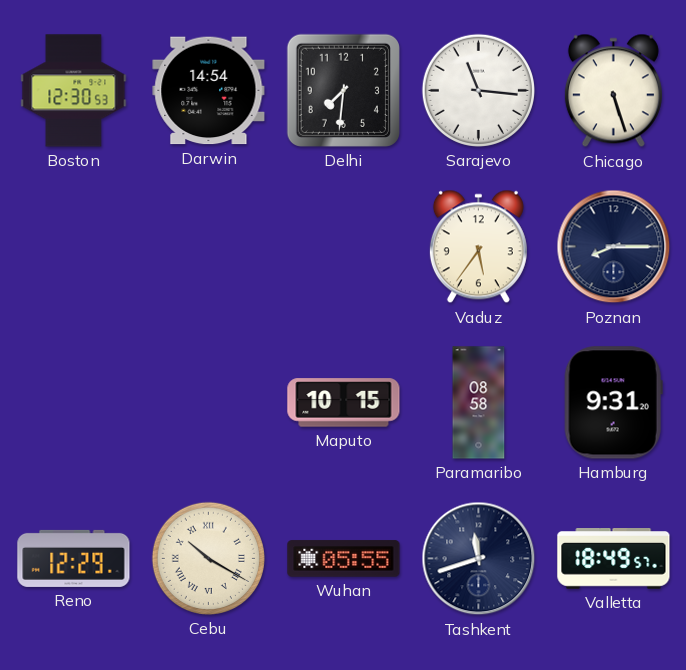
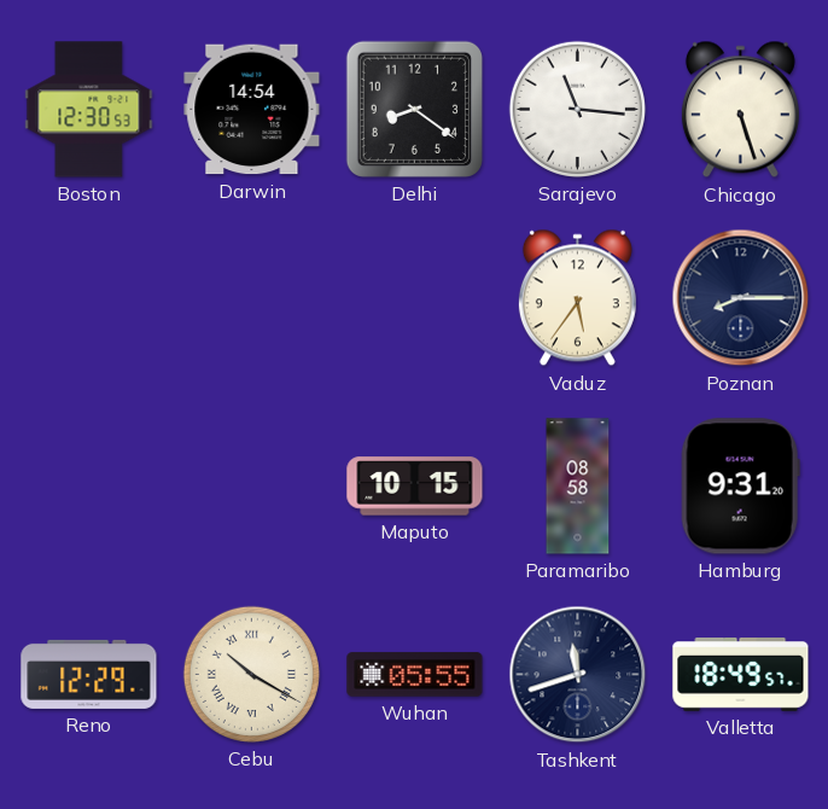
Delhi: 7:31 -> 8:21
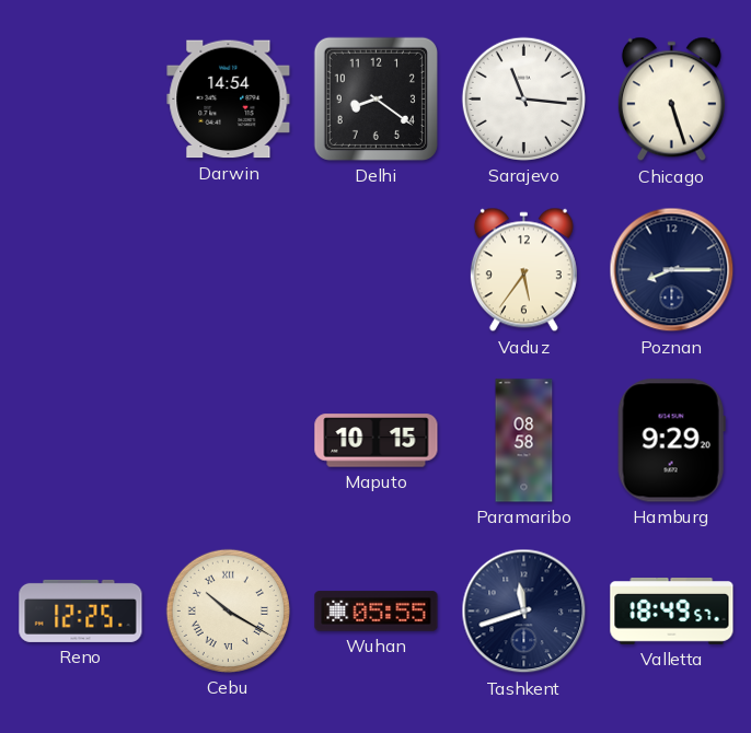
Boston: 12:30 -> none
Hamburg: 9:31 -> 9:29
Reno: 12:29 -> 12:25
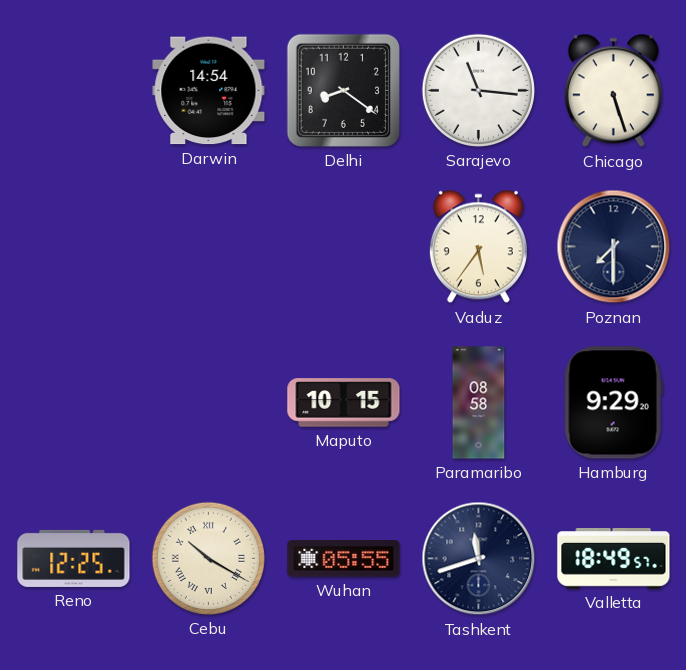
Poznan: 8:15 -> 7:30
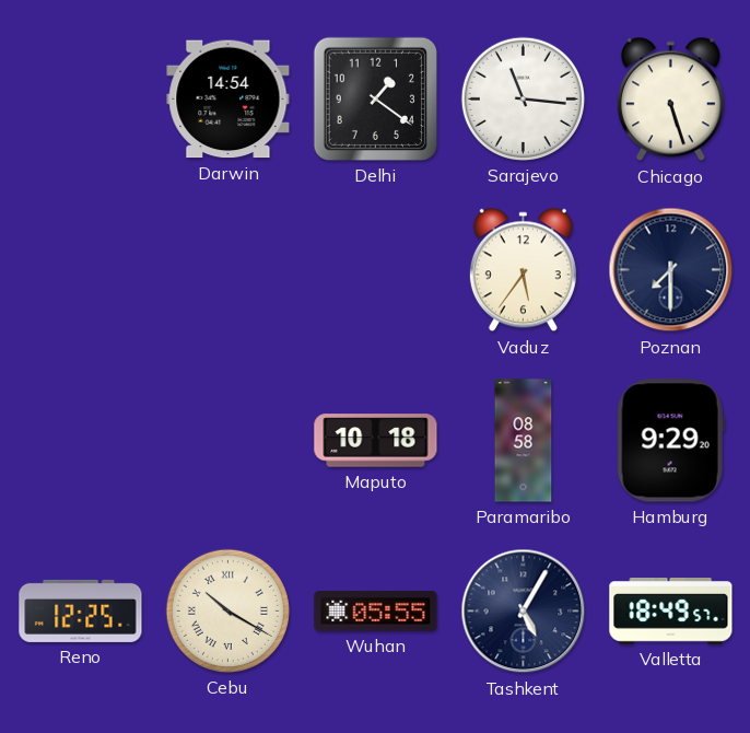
Delhi: 8:21 -> 1:21
Maputo: 10:15 -> 10:18
Tashkent: 11:42 -> 5:05
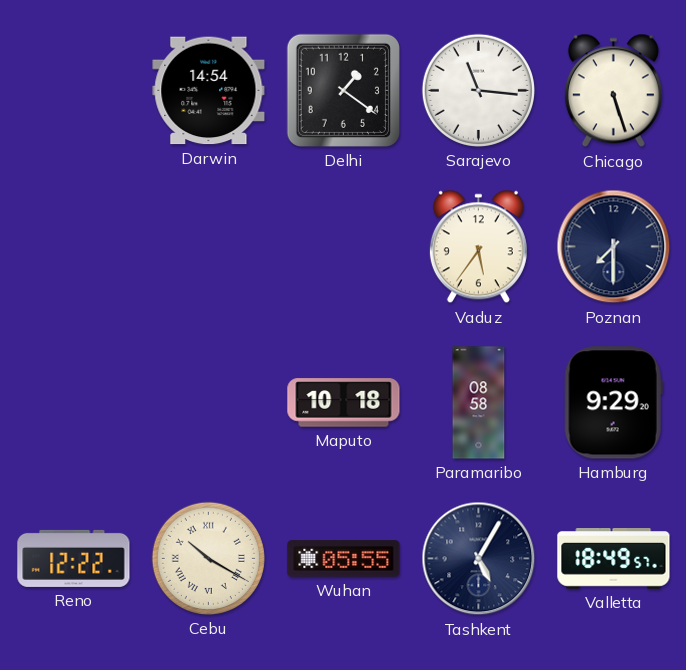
Reno: 12:25 -> 12:22
